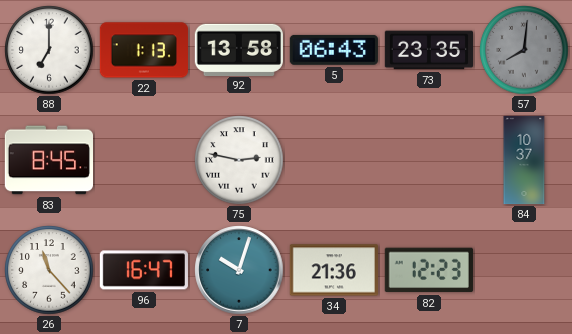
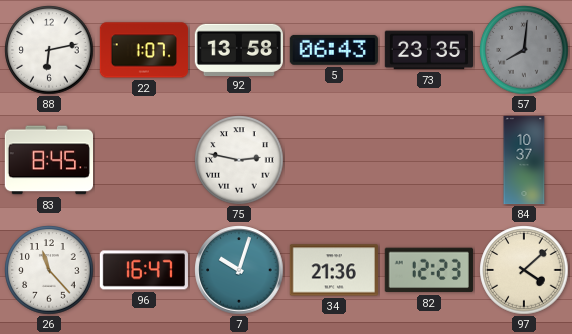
88: 7:00 -> 6:13
22: 1:13 -> 1:07
97: none -> 4:08
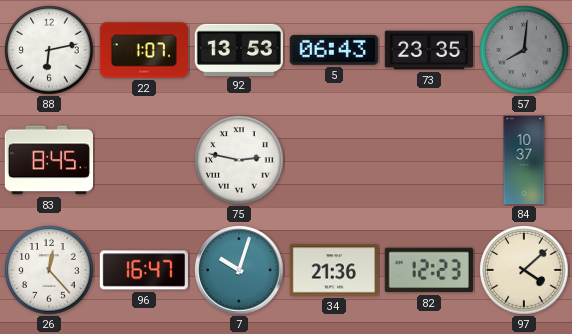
92: 13:58 -> 13:53
26: 11:23 -> 12:23
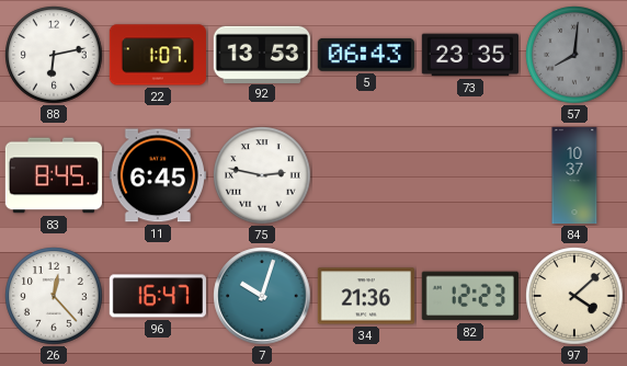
11: none -> 6:45
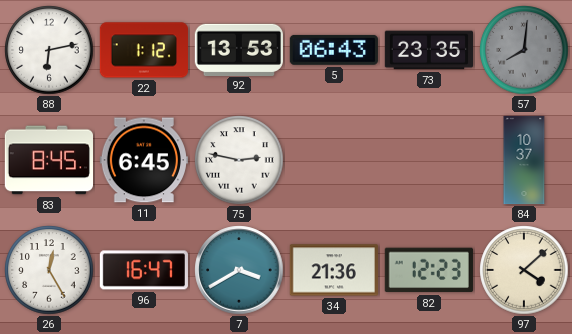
22: 1:07 -> 1:12
26: 12:23 -> 12:25
7: 10:03 -> 3:40
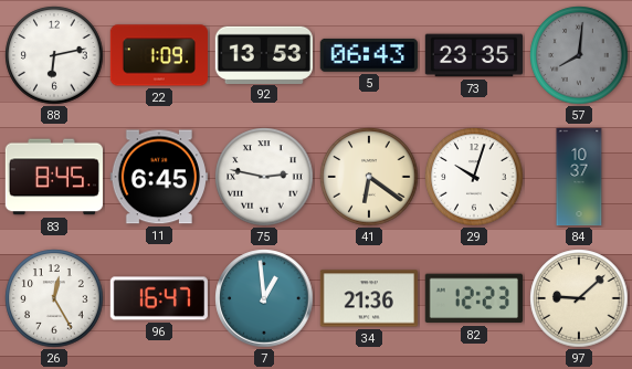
22: 1:12 -> 1:09
41: none -> 6:21
29: none -> 10:03
7: 3:40 -> 12:59
97: 4:08 -> 9:08
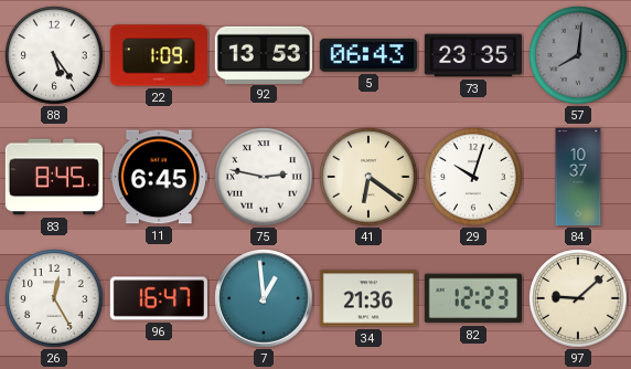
88: 6:13 -> 5:24
